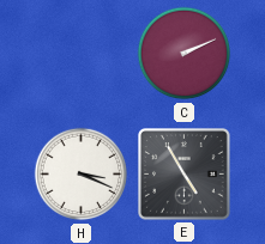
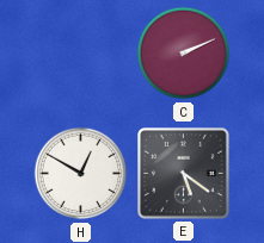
H: 3:19 -> 12:50
E: 4:55 -> 5:21
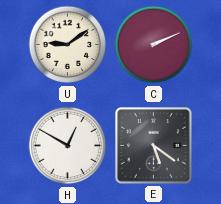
U: none -> 9:09
